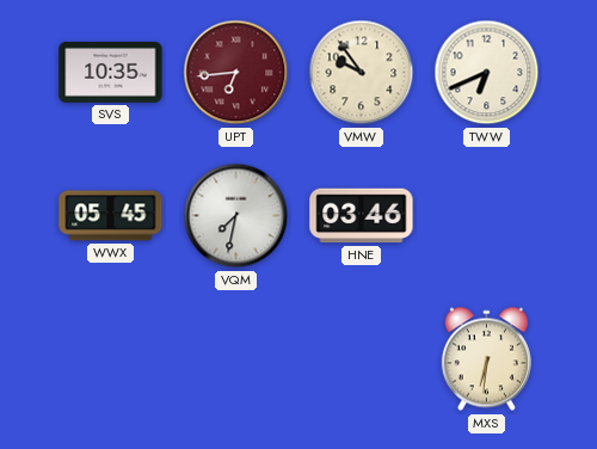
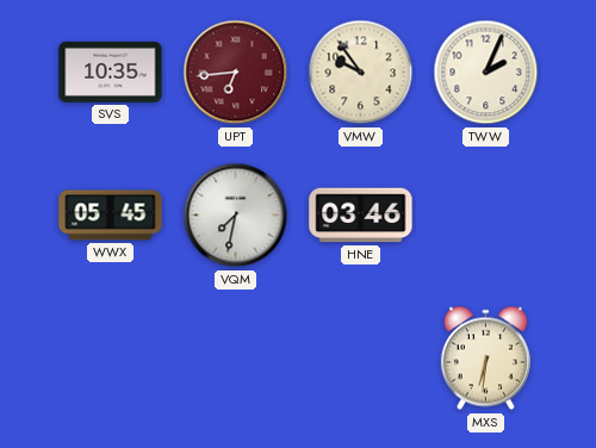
TWW: 6:41 -> 2:04
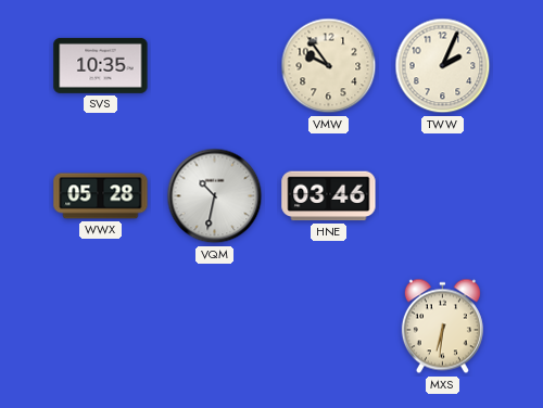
UPT: 6:44 -> none
WWX: 05:45 -> 05:28
VQM: 7:32 -> 10:32
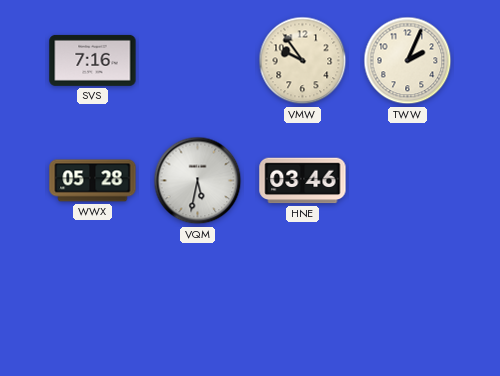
SVS: 10:35 -> 7:16
VQM: 10:32 -> 5:32
MXS: 6:31 -> none
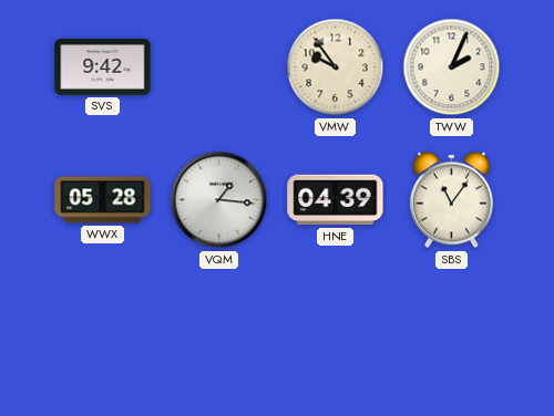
SVS: 7:16 -> 9:42
VQM: 5:32 -> 1:16
HNE: 03:46 -> 04:39
SBS: none -> 11:06
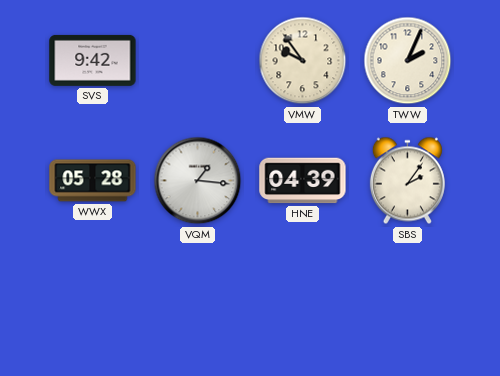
SBS: 11:06 -> 2:06
